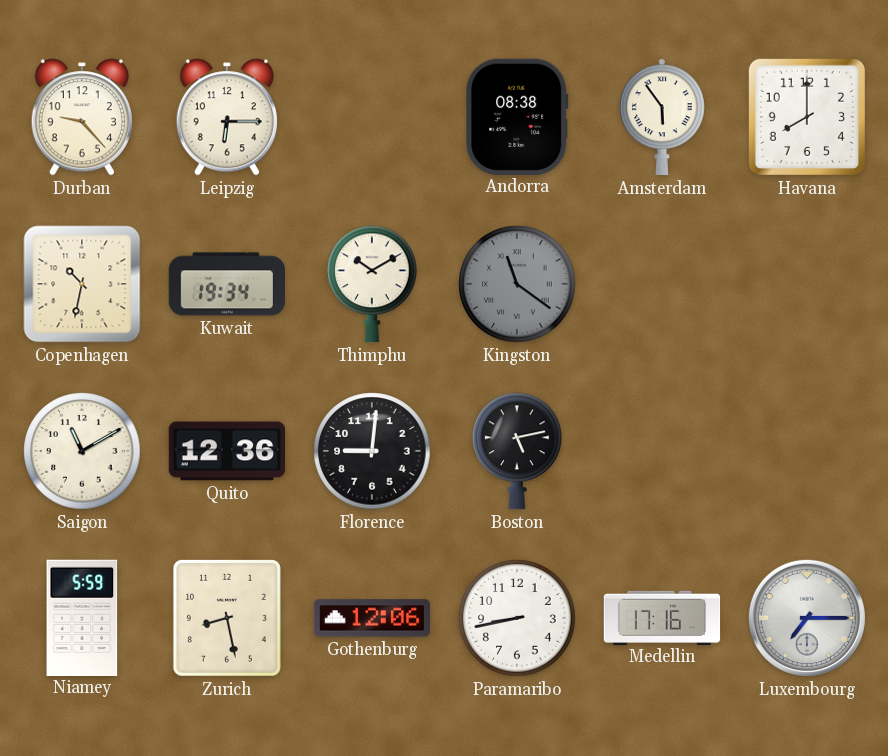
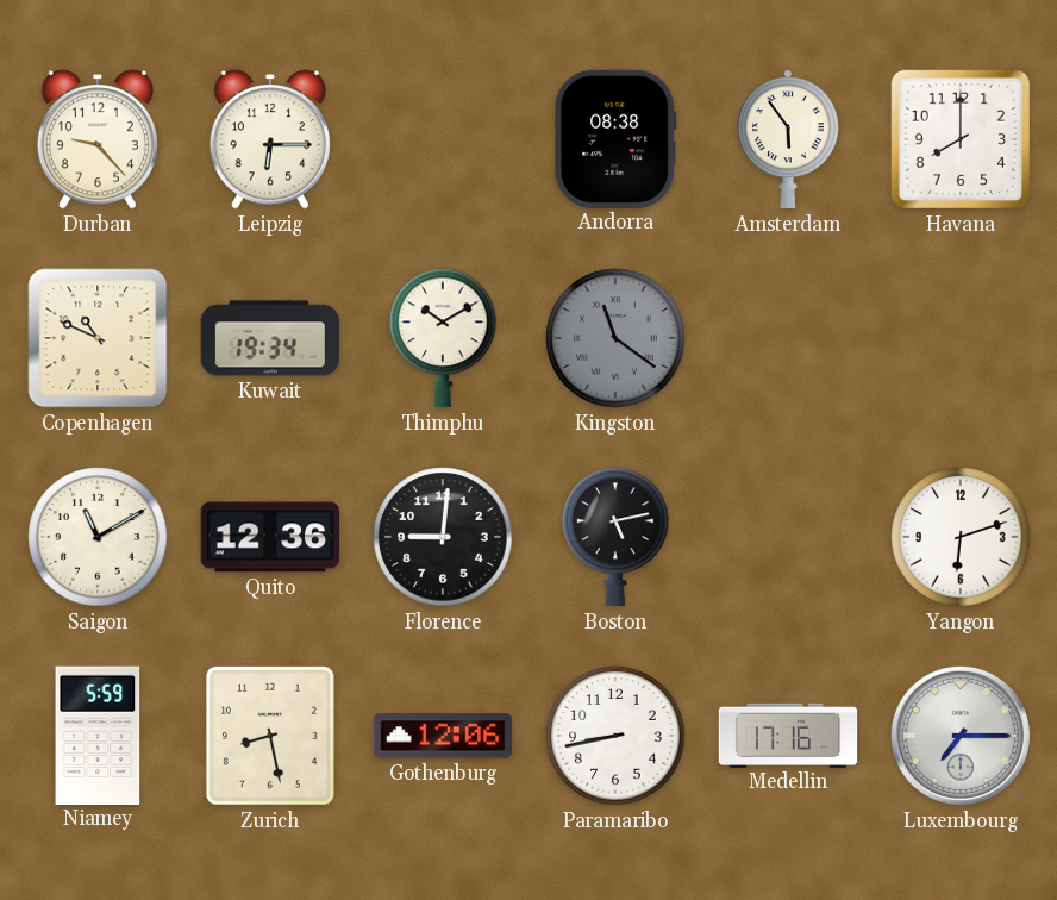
Copenhagen: 10:32 -> 10:49
Yangon: none -> 6:12
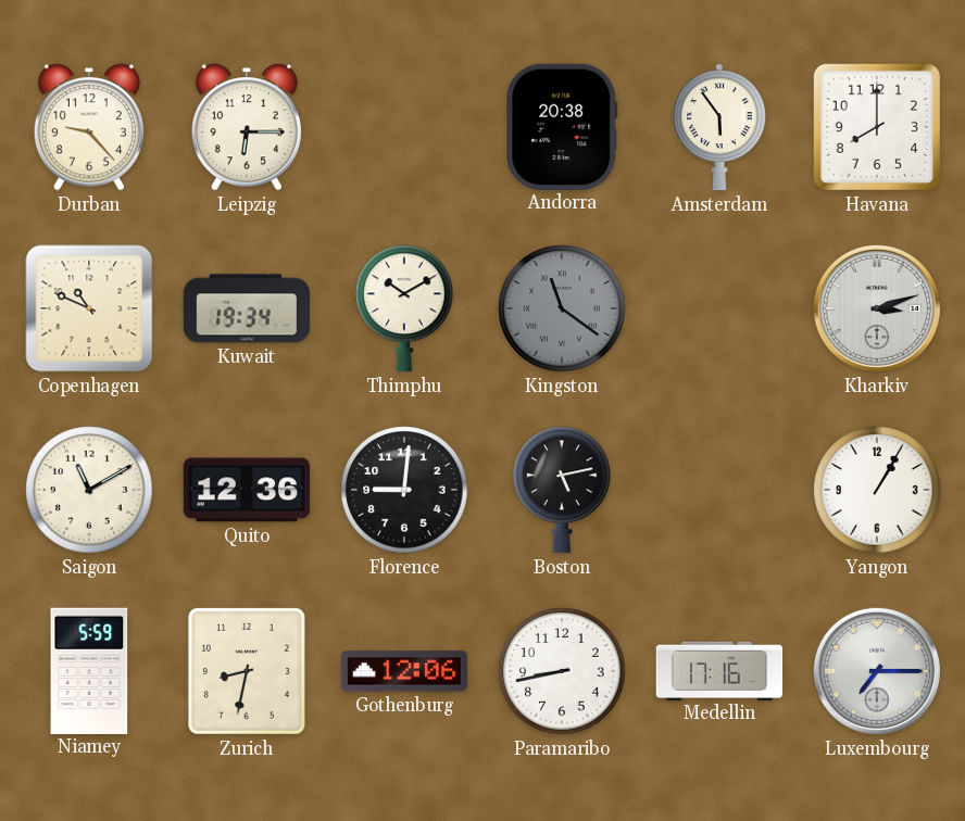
Andorra: 08:38 -> 20:38
Kharkiv: none -> 3:12
Yangon: 6:12 -> 1:05
Zurich: 8:28 -> 8:32
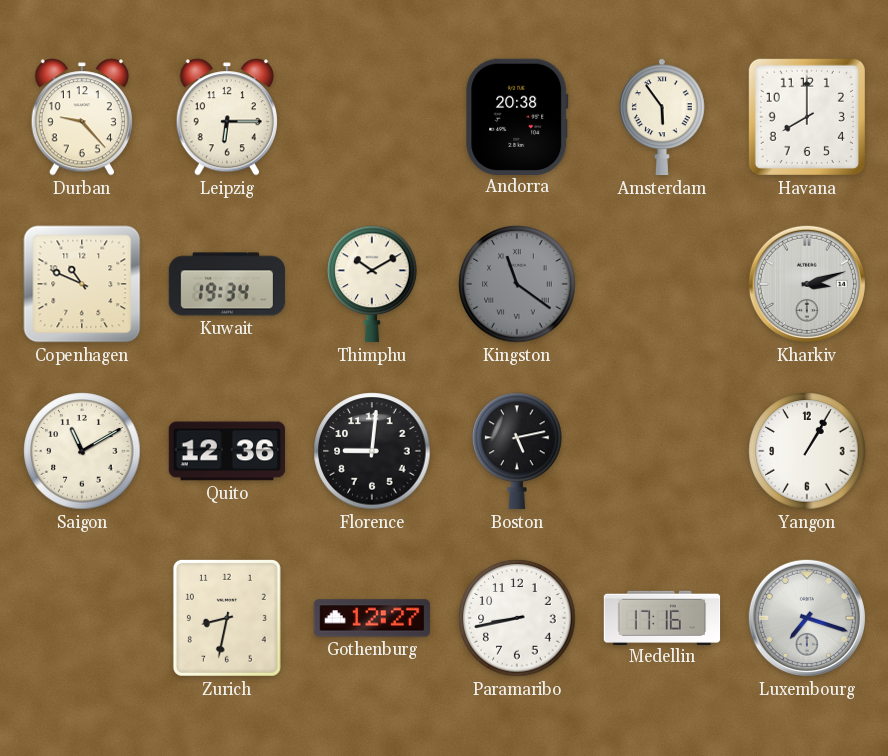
Niamey: 5:59 -> none
Gothenburg: 12:06 -> 12:27
Luxembourg: 7:15 -> 7:18
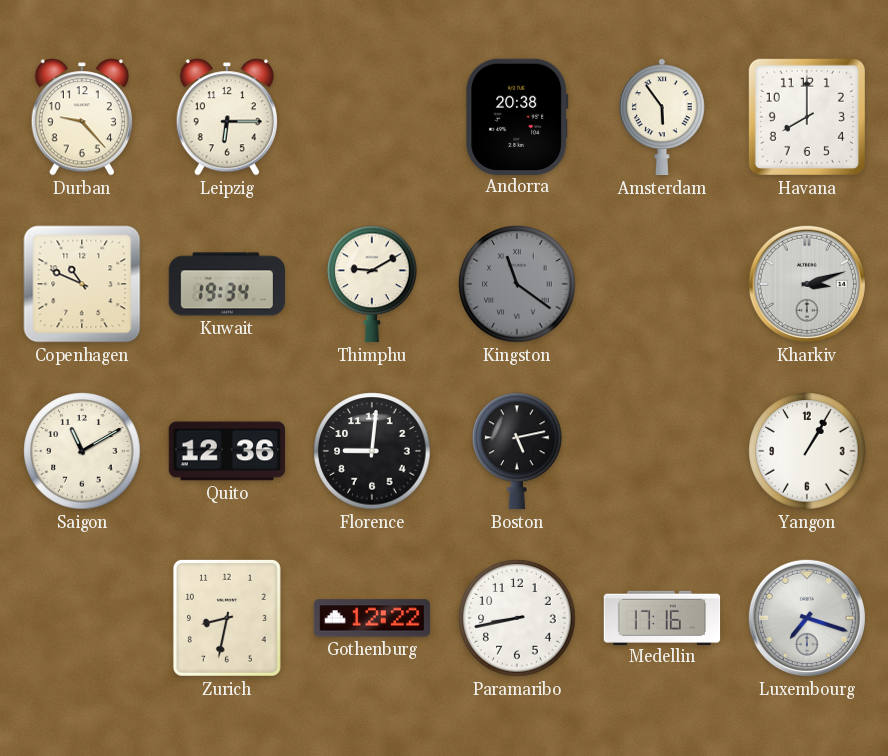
Thimphu: 10:10 -> 9:10
Gothenburg: 12:27 -> 12:22
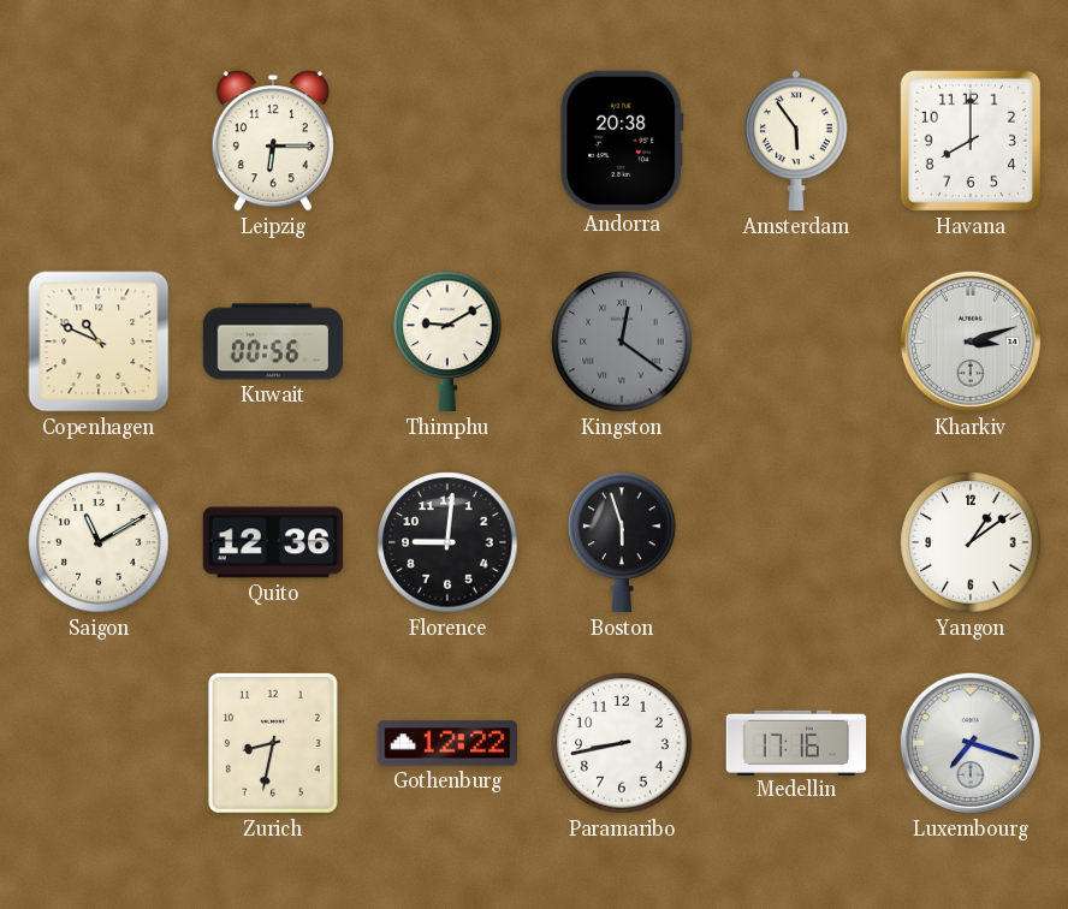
Durban: 9:23 -> none
Kuwait: 19:34 -> 00:56
Kingston: 11:21 -> 12:21
Boston: 5:13 -> 5:57
Yangon: 1:05 -> 1:09
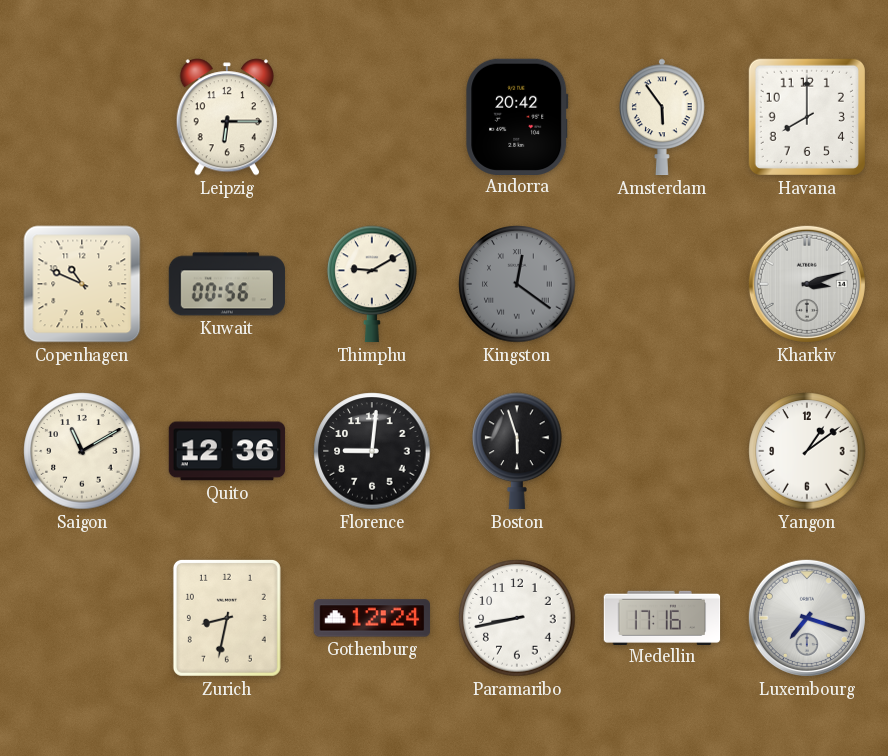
Andorra: 20:38 -> 20:42
Gothenburg: 12:22 -> 12:24
